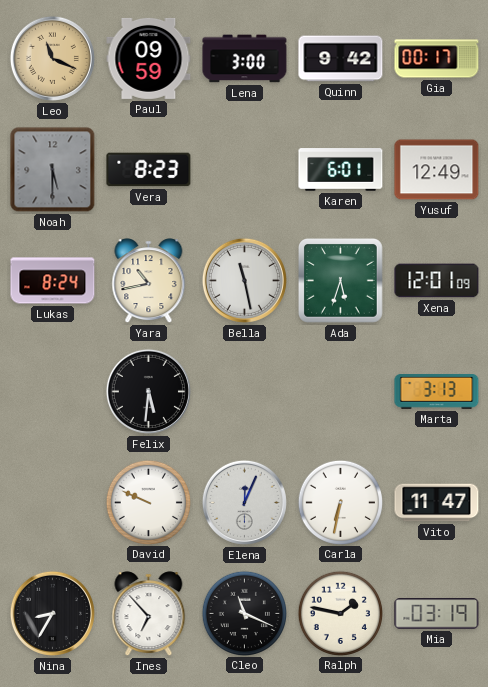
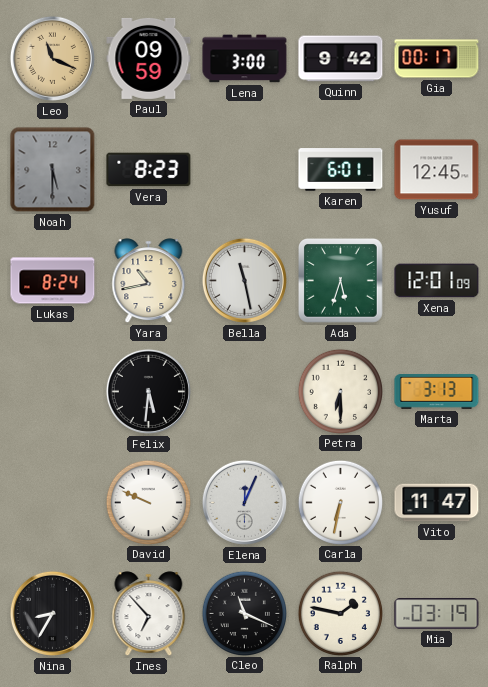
Yusuf: 12:49 -> 12:45
Petra: none -> 6:30
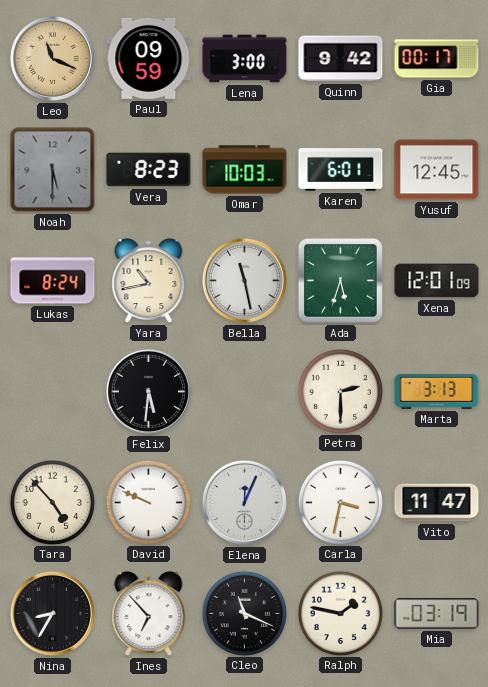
Omar: none -> 10:03
Petra: 6:30 -> 2:30
Tara: none -> 4:53
Carla: 6:32 -> 3:32
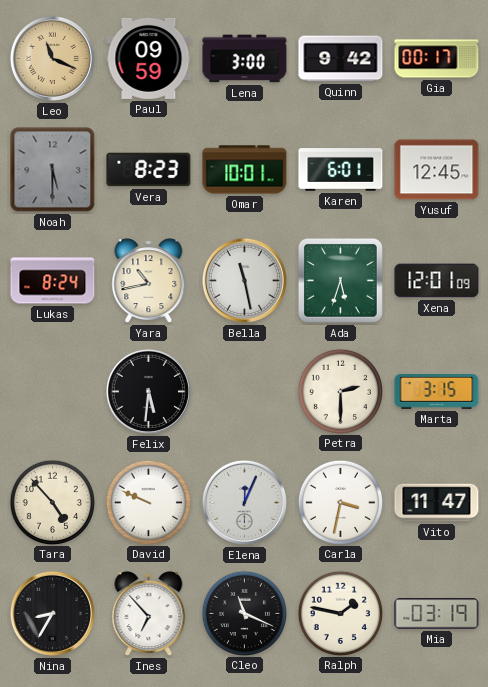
Omar: 10:03 -> 10:01
Marta: 3:13 -> 3:15
